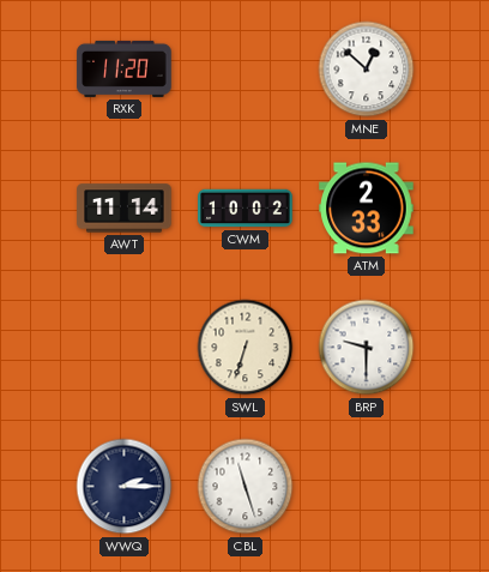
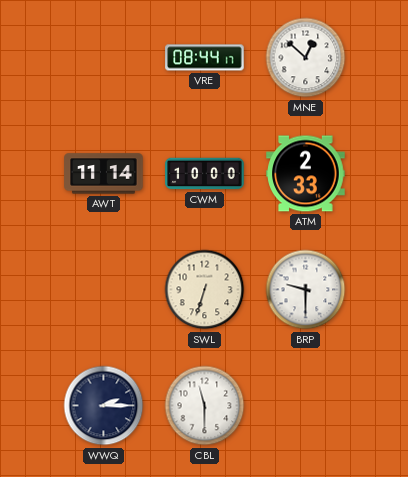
RXK: 11:20 -> none
VRE: none -> 08:44
CWM: 10:02 -> 10:00
CBL: 11:27 -> 11:30
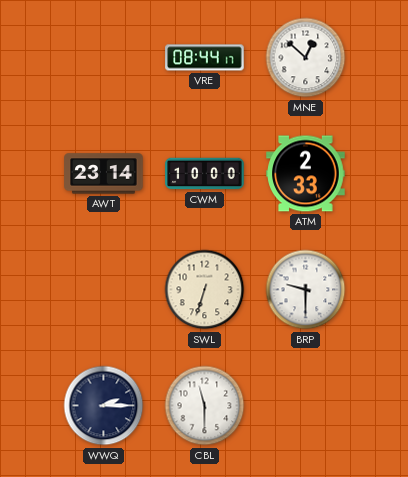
AWT: 11:14 -> 23:14
